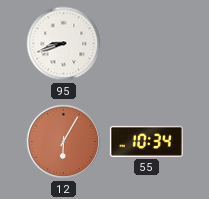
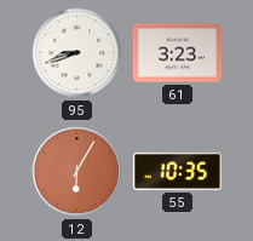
61: none -> 3:23
55: 10:34 -> 10:35
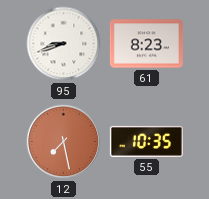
61: 3:23 -> 8:23
12: 6:05 -> 7:28
